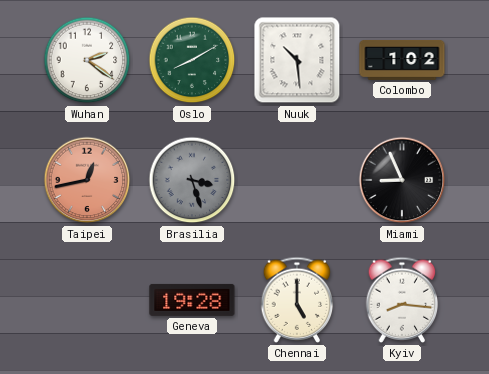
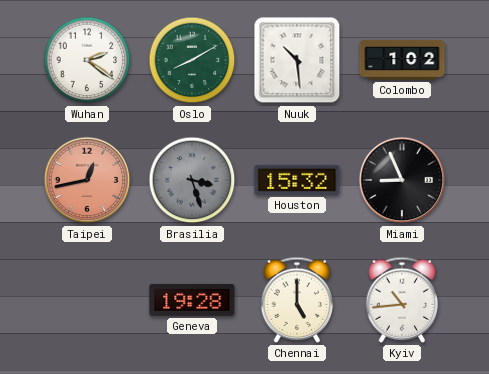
Houston: none -> 15:32
Kyiv: 8:16 -> 10:44
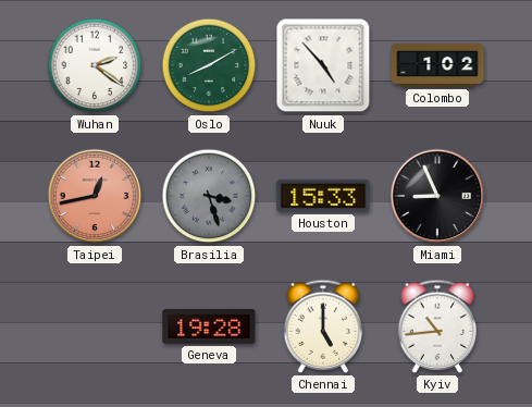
Nuuk: 10:29 -> 4:53
Houston: 15:32 -> 15:33
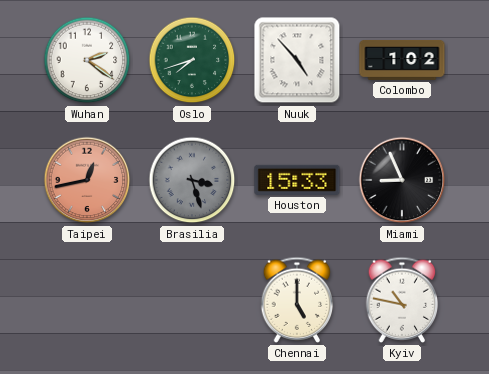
Oslo: 8:10 -> 7:42
Geneva: 19:28 -> none
Kyiv: 10:44 -> 10:47
